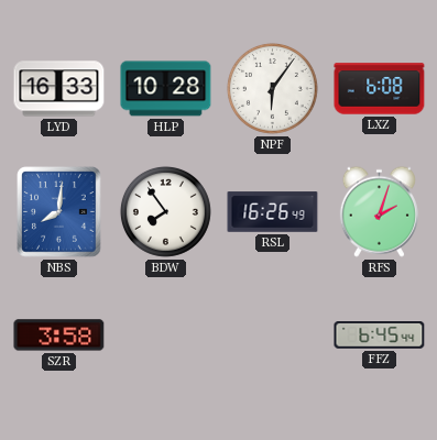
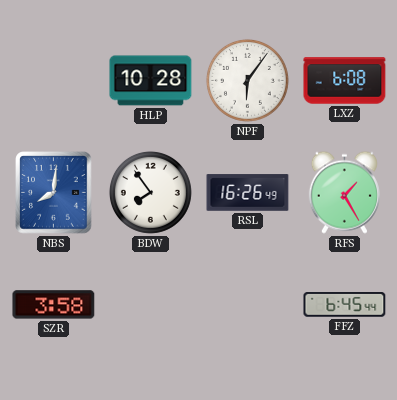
LYD: 16:33 -> none
RFS: 2:03 -> 1:25
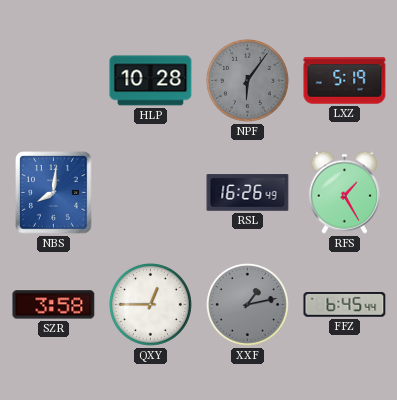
NPF dial: white -> grey
LXZ: 6:08 -> 5:19
BDW: 7:54 -> none
QXY: none -> 12:45
XXF: none -> 1:13
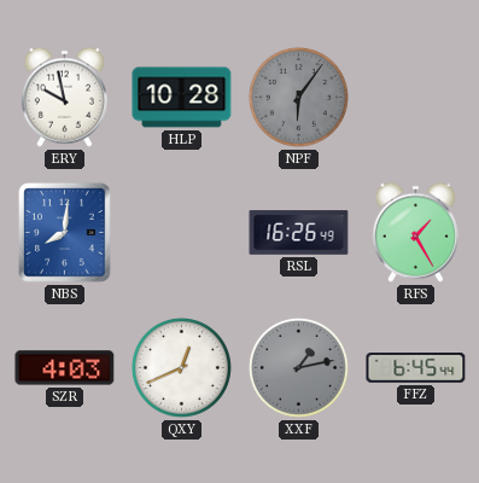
ERY: none -> 9:58
LXZ: 5:19 -> none
SZR: 3:58 -> 4:03
QXY: 12:45 -> 12:41
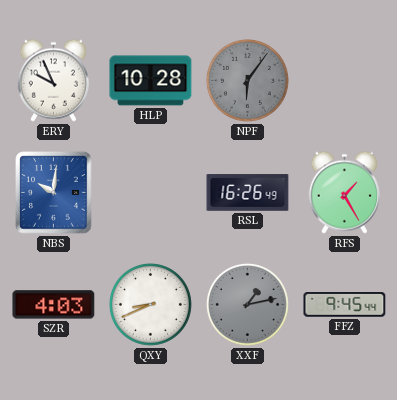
ERY: 9:58 -> 9:56
NBS: 8:01 -> 10:01
QXY: 12:41 -> 8:41
FFZ: 6:45 -> 9:45
